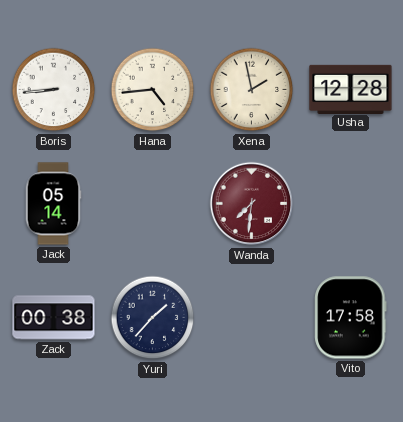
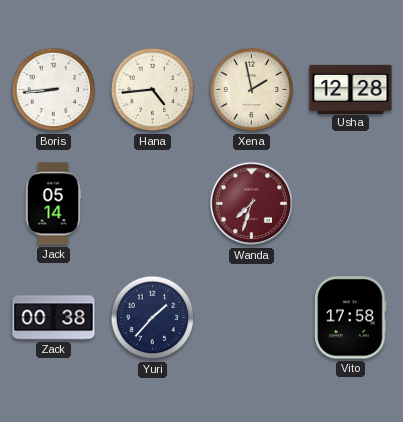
Wanda: 7:31 -> 7:33
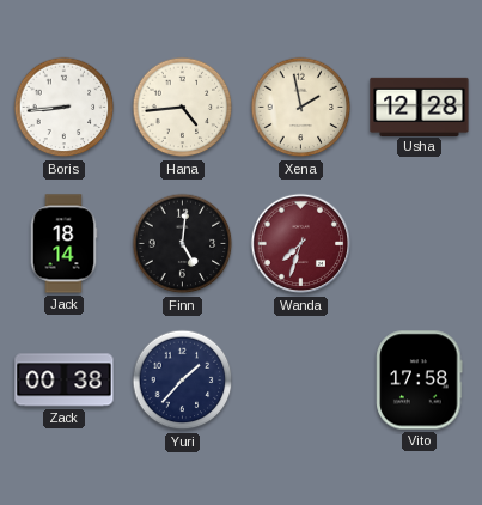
Jack: 05:14 -> 18:14
Finn: none -> 5:01
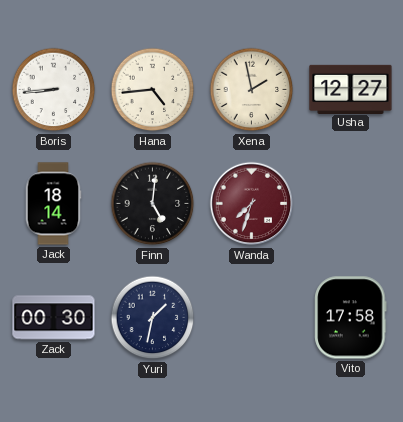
Usha: 12:28 -> 12:27
Zack: 00:38 -> 00:30
Yuri: 1:37 -> 1:32
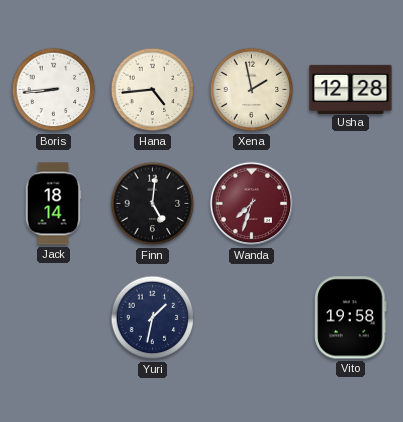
Usha: 12:27 -> 12:28
Zack: 00:30 -> none
Vito: 17:58 -> 19:58
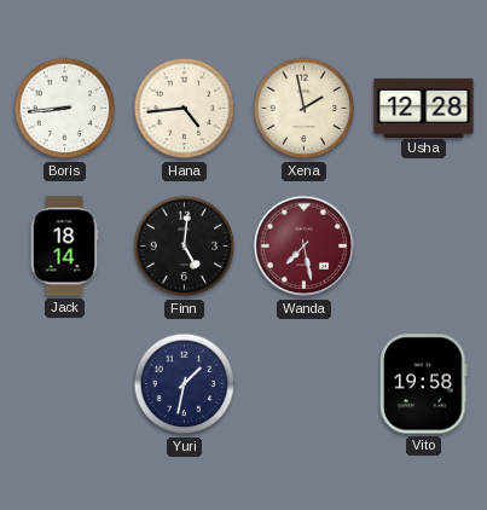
Wanda: 7:33 -> 7:28
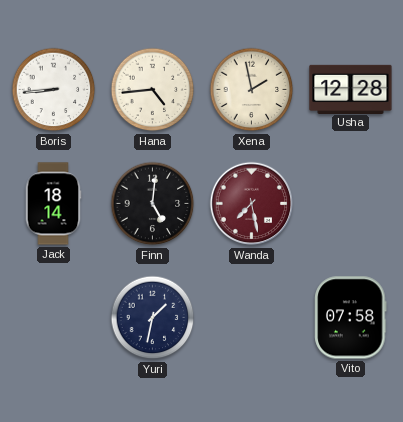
Vito: 19:58 -> 07:58
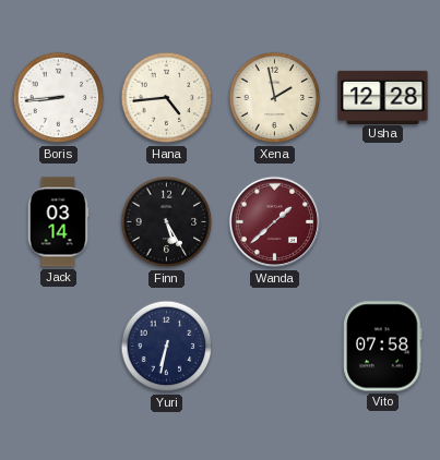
Jack: 18:14 -> 03:14
Finn: 5:01 -> 5:25
Wanda: 7:28 -> 1:38
Yuri: 1:32 -> 6:32
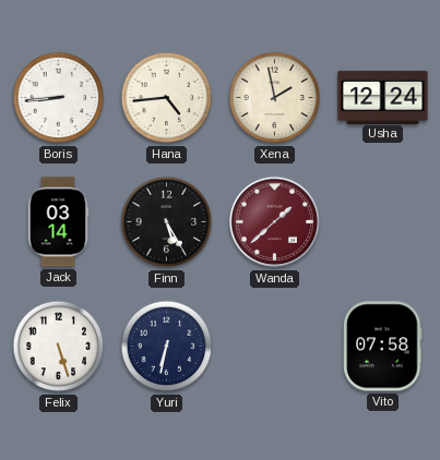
Usha: 12:28 -> 12:24
Felix: none -> 5:27
